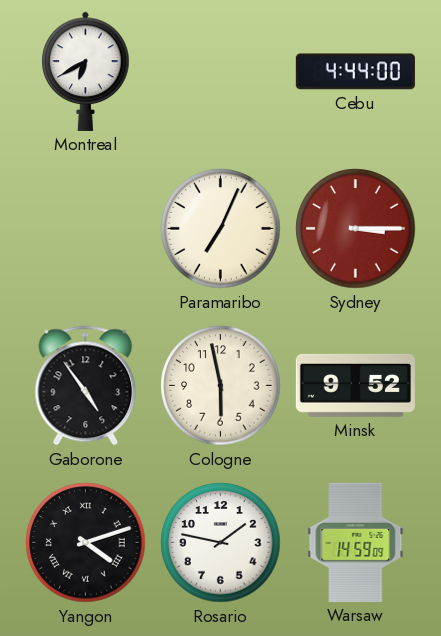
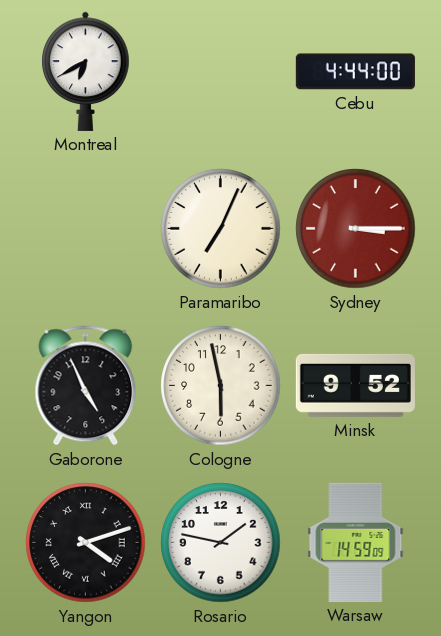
Gaborone: 4:54 -> 4:56
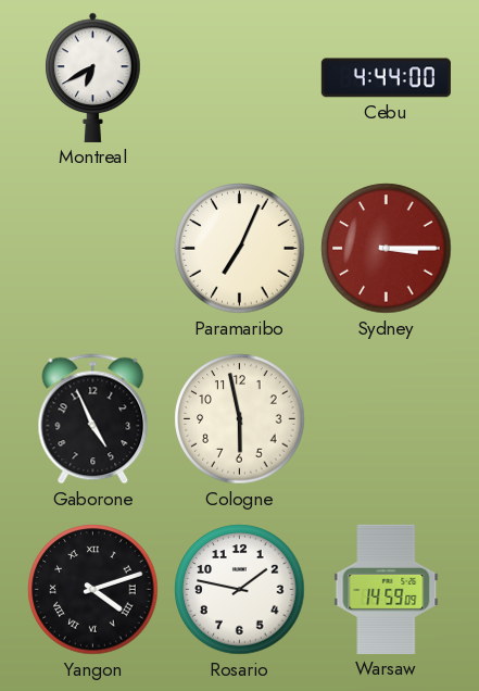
Minsk: 9:52 -> none
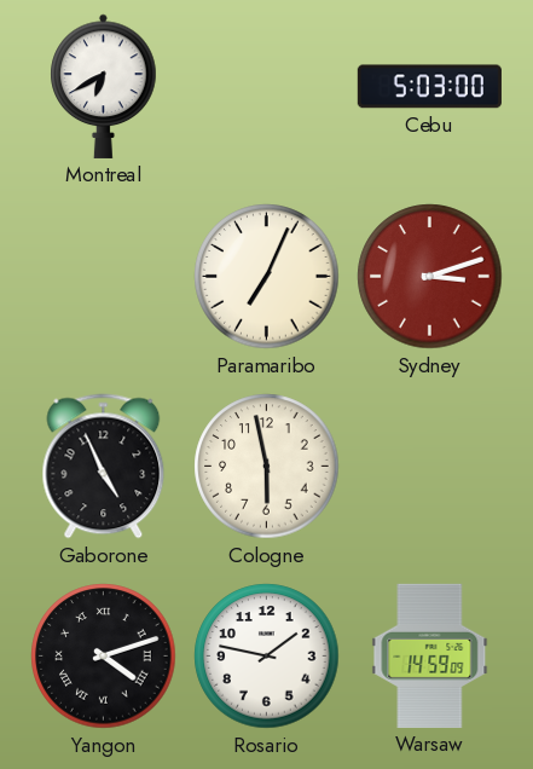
Cebu: 4:44 -> 5:03
Sydney: 3:15 -> 3:12
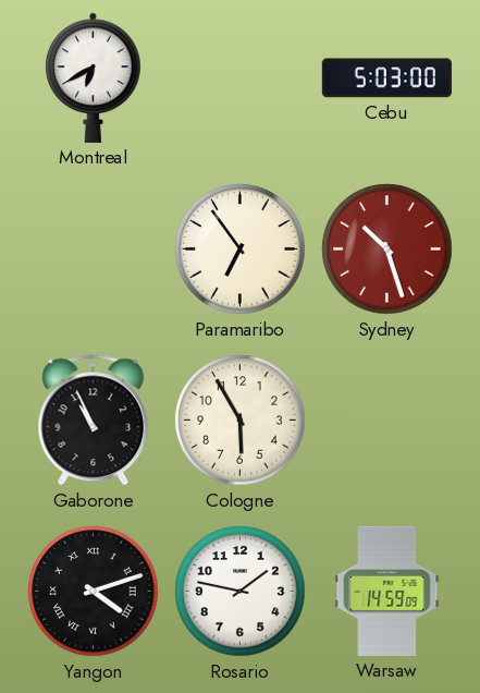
Paramaribo: 7:04 -> 6:54
Sydney: 3:12 -> 10:27
Gaborone: 4:56 -> 10:56
Cologne: 5:58 -> 5:55
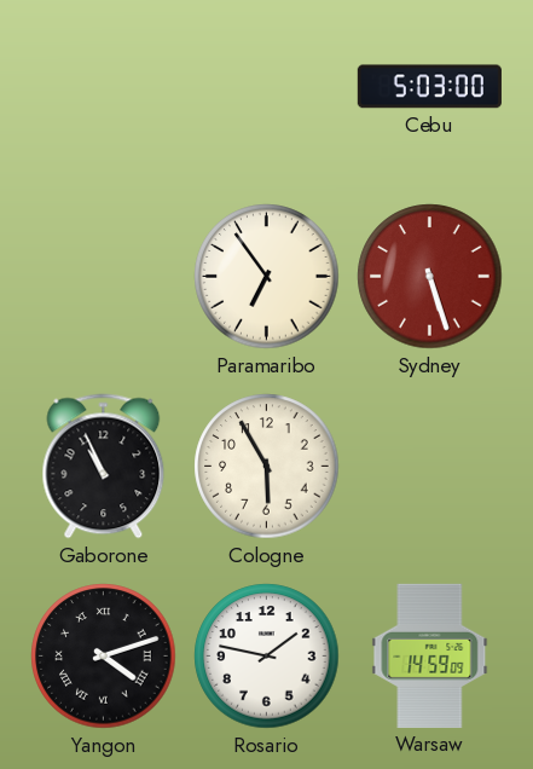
Montreal: 6:40 -> none
Sydney: 10:27 -> 5:27
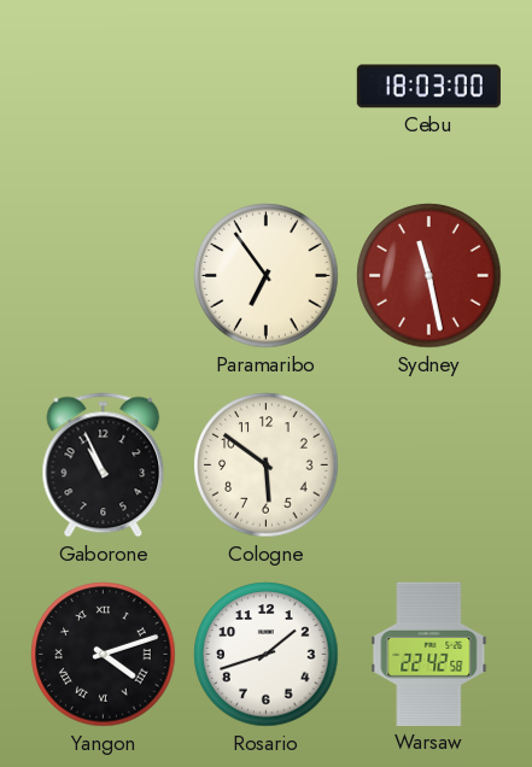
Cebu: 5:03 -> 18:03
Sydney: 5:27 -> 11:28
Cologne: 5:55 -> 5:51
Rosario: 1:47 -> 1:42
Warsaw: 14:59 -> 22:42
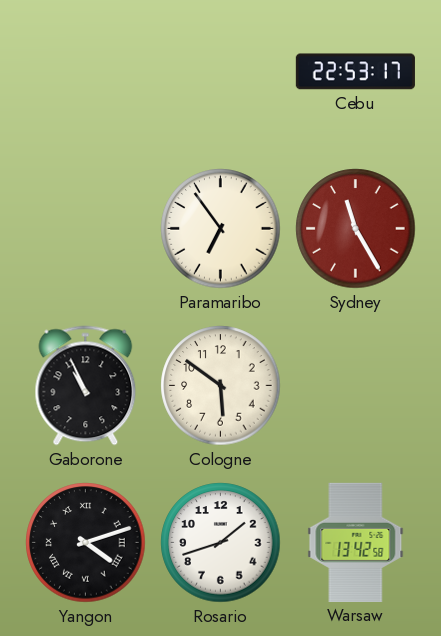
Cebu: 18:03 -> 22:53
Sydney: 11:28 -> 11:25
Warsaw: 22:42 -> 13:42
